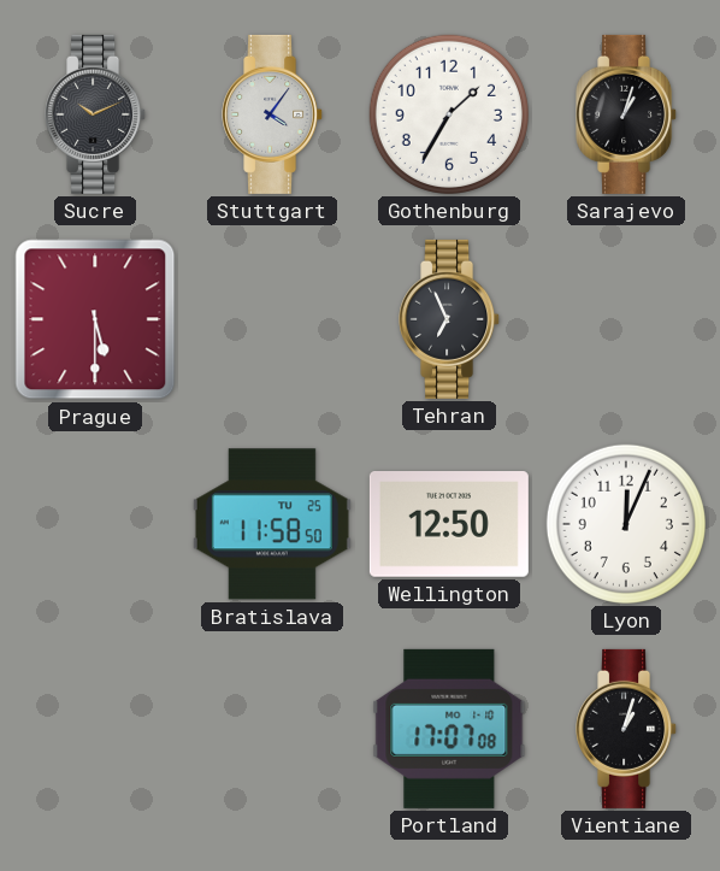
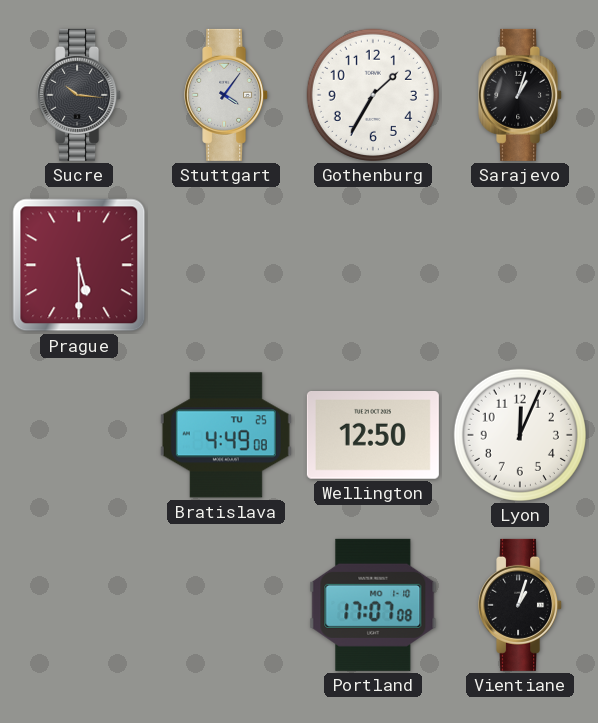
Sucre: 10:11 -> 10:16
Tehran: 6:56 -> none
Bratislava: 11:58 -> 4:49
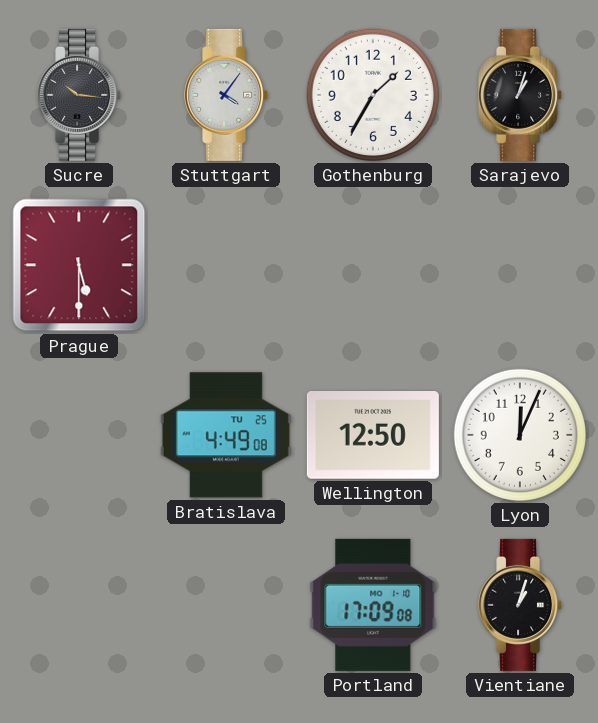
Portland: 17:07 -> 17:09
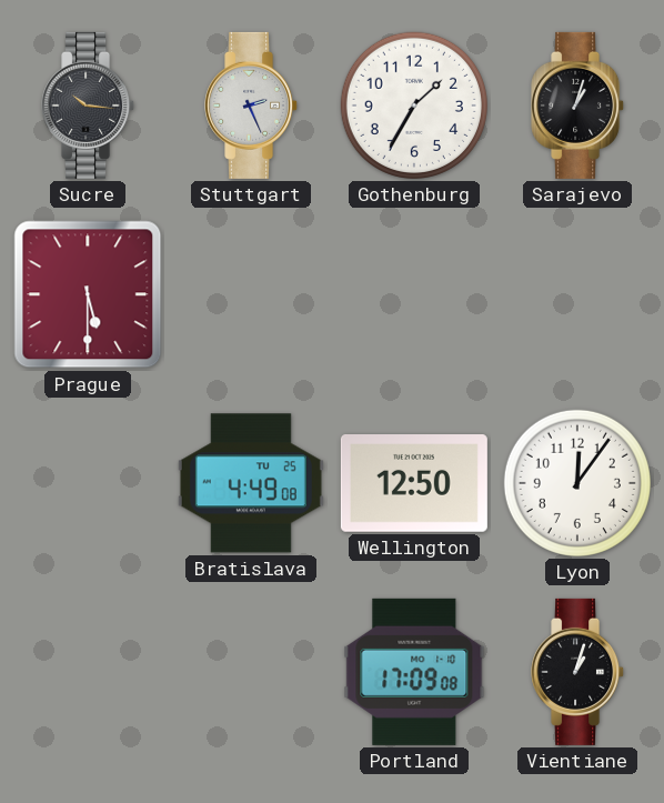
Stuttgart: 4:06 -> 2:26
Lyon: 12:04 -> 12:06
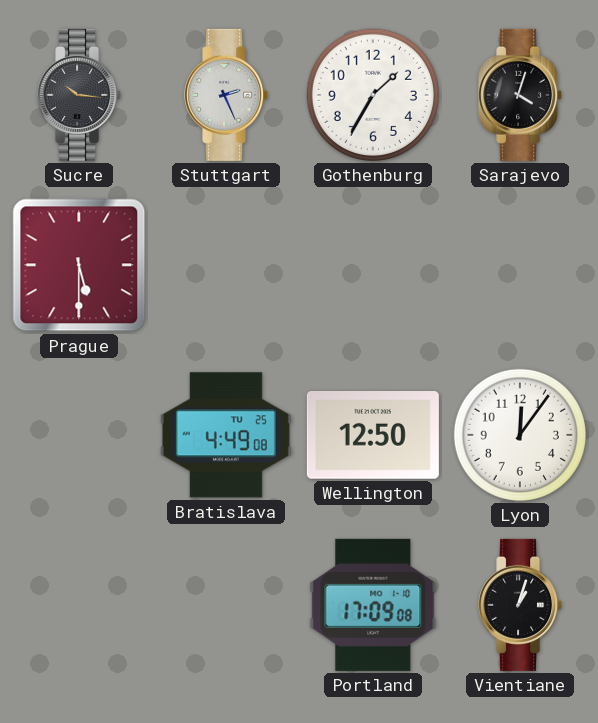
Sarajevo: 1:03 -> 4:03
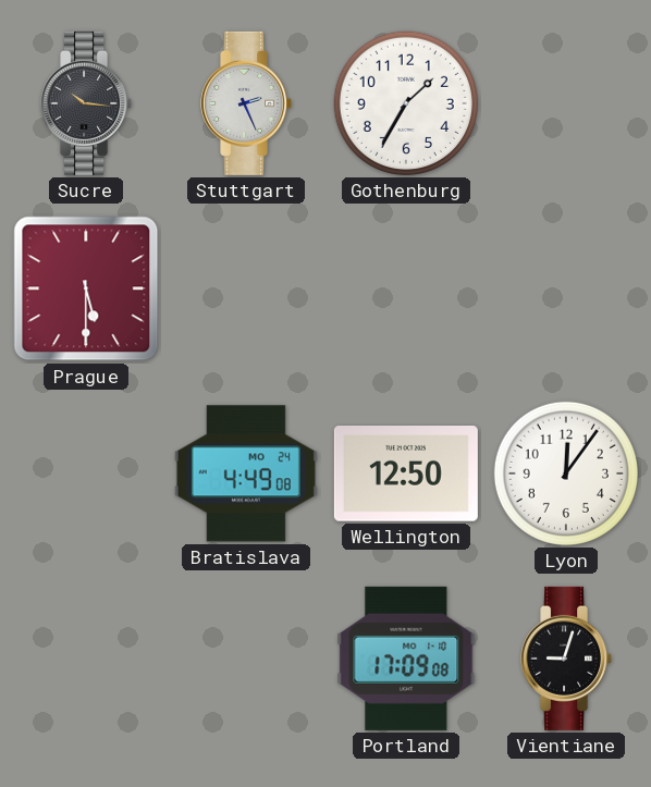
Sarajevo: 4:03 -> none
Bratislava date: TU 25 -> MO 24
Vientiane: 1:03 -> 9:03
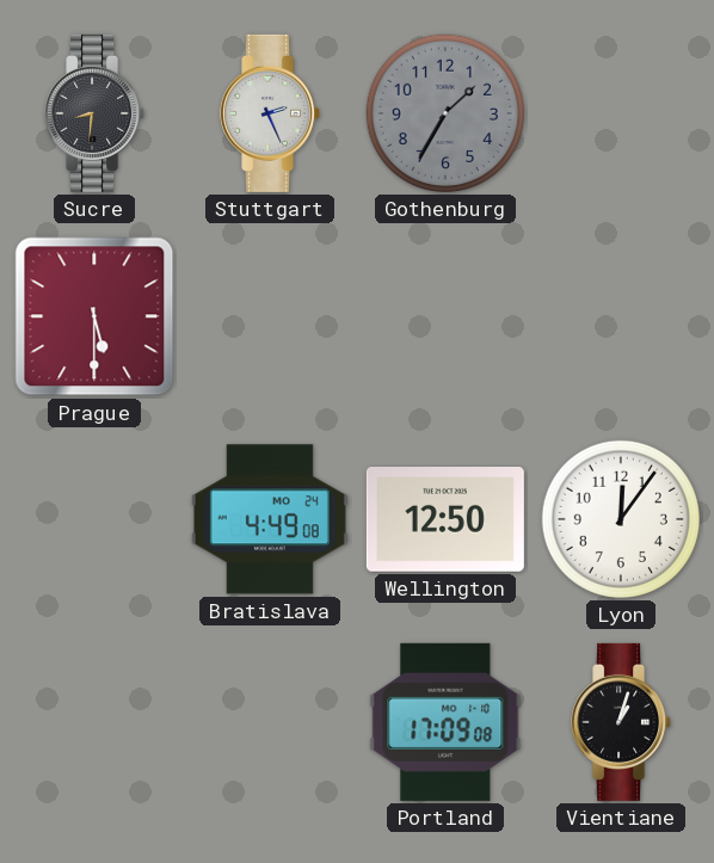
Sucre: 10:16 -> 8:31
Gothenburg dial: white -> grey
Vientiane: 9:03 -> 1:03
